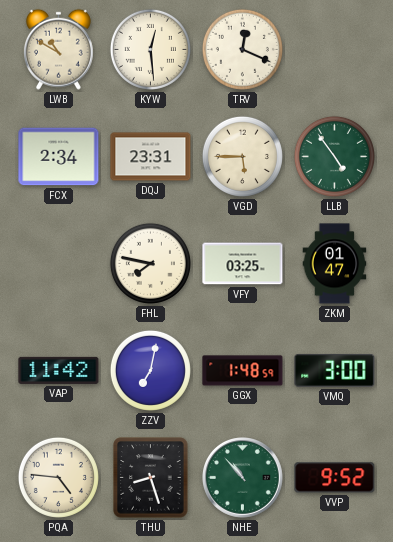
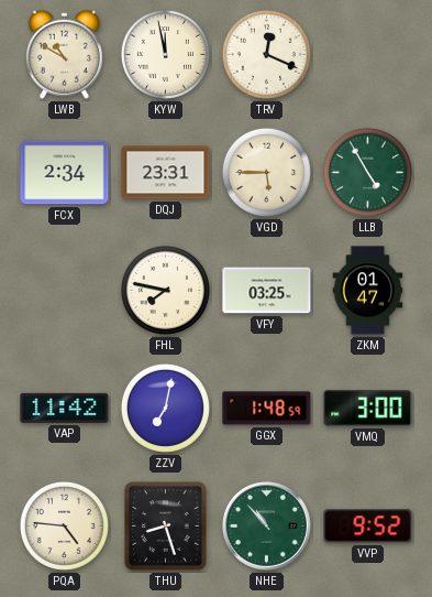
KYW: 12:29 -> 11:58
LLB: 4:54 -> 4:55
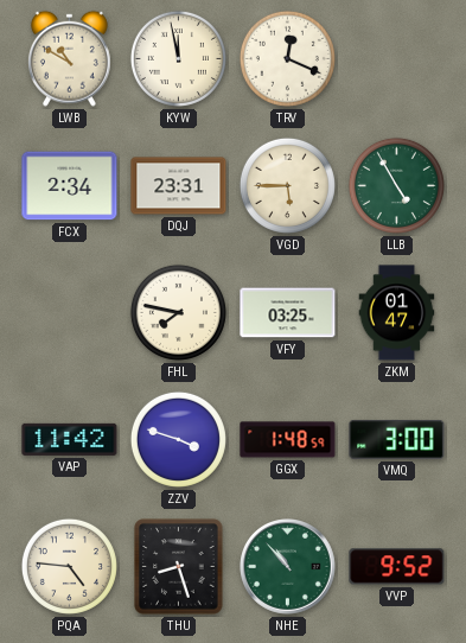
ZZV: 7:02 -> 3:48
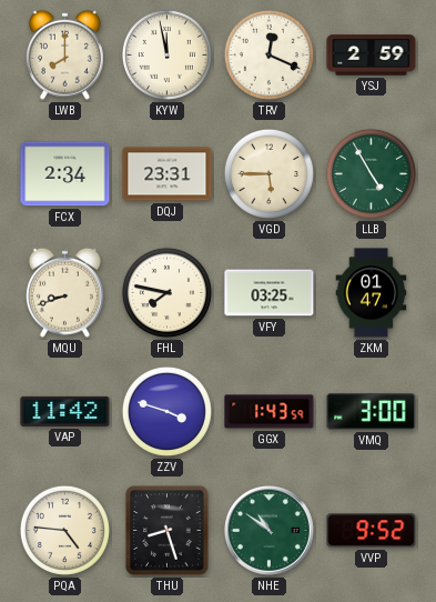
LWB: 10:50 -> 8:00
YSJ: none -> 2:59
MQU: none -> 8:42
GGX: 1:48 -> 1:43
NHE: 10:53 -> 10:51
